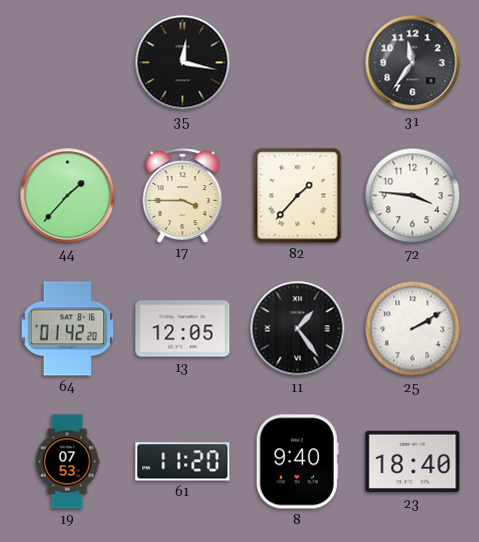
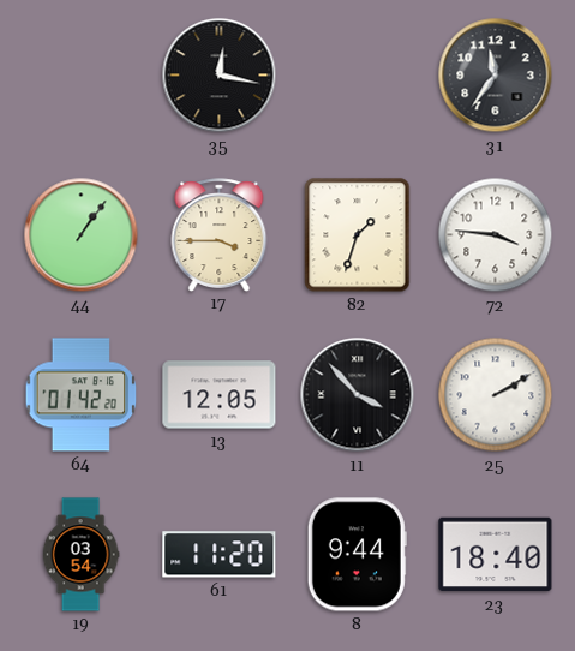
44: 1:37 -> 1:06
82: 1:37 -> 1:33
11: 1:24 -> 3:53
19: 07:53 -> 03:54
8: 9:40 -> 9:44
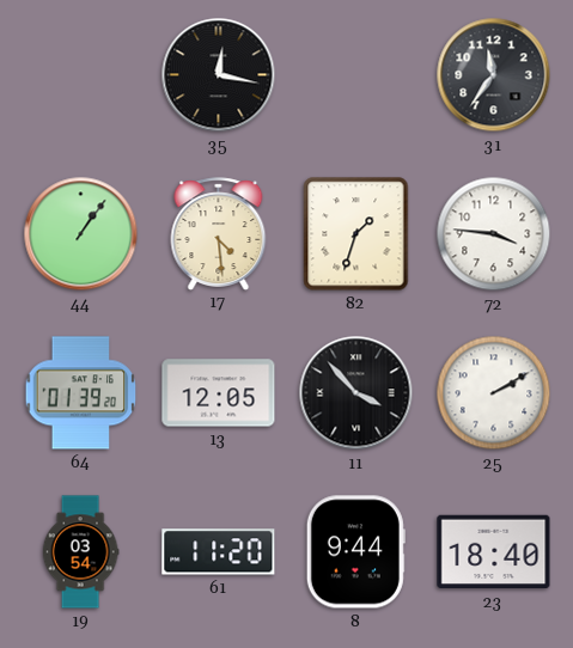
17: 3:45 -> 4:29
64: 01:42 -> 01:39
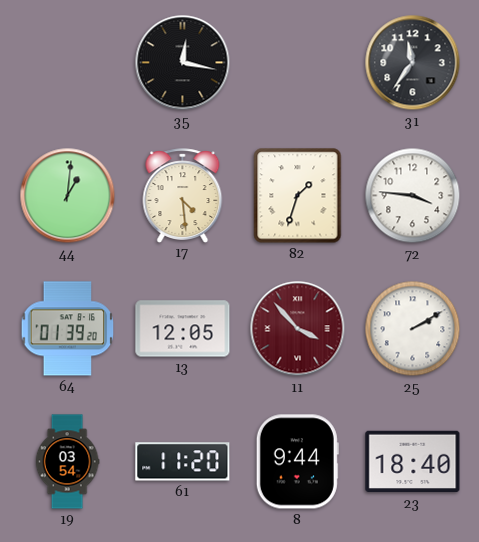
44: 1:06 -> 1:01
11 dial: black -> burgundy
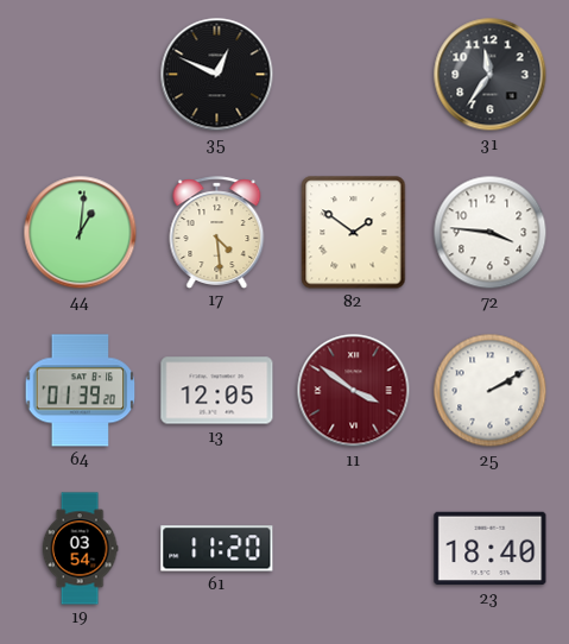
35: 12:17 -> 12:49
82: 1:33 -> 1:51
11: 3:53 -> 3:51
8: 9:44 -> none
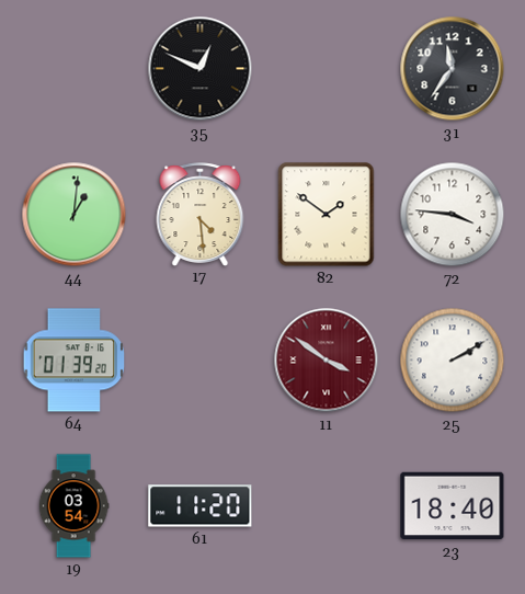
13: 12:05 -> none
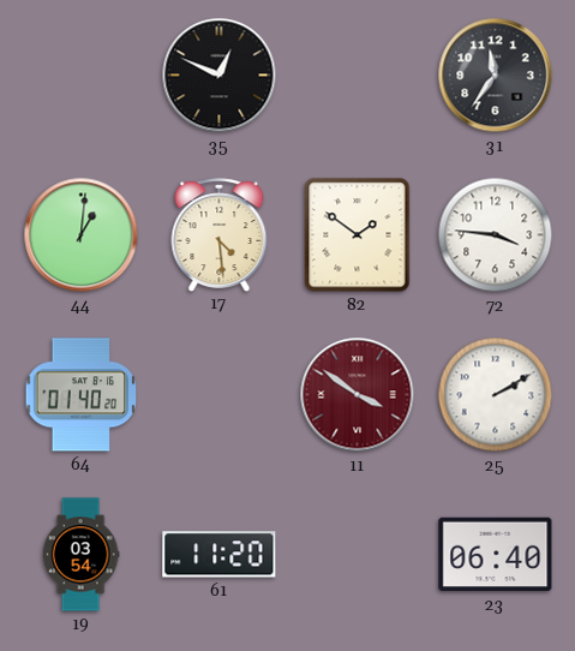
64: 01:39 -> 01:40
23: 18:40 -> 06:40
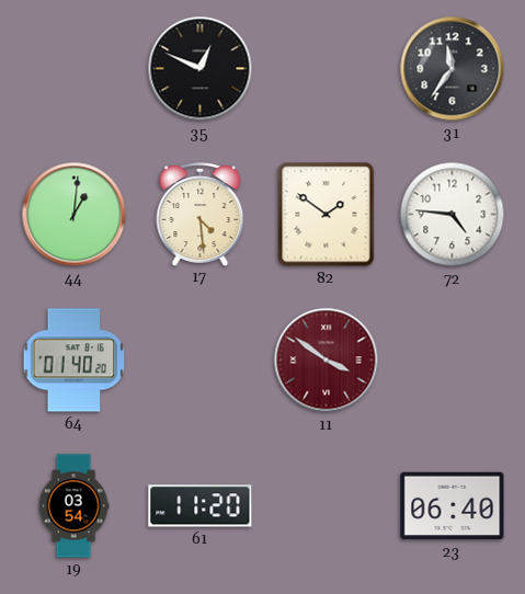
72: 3:46 -> 4:46
25: 2:10 -> none
